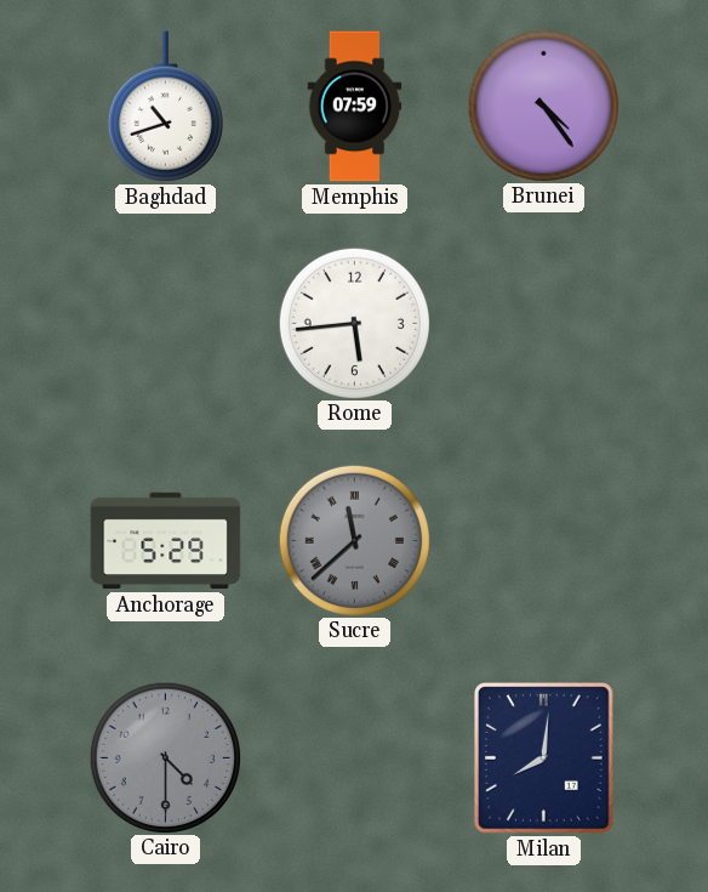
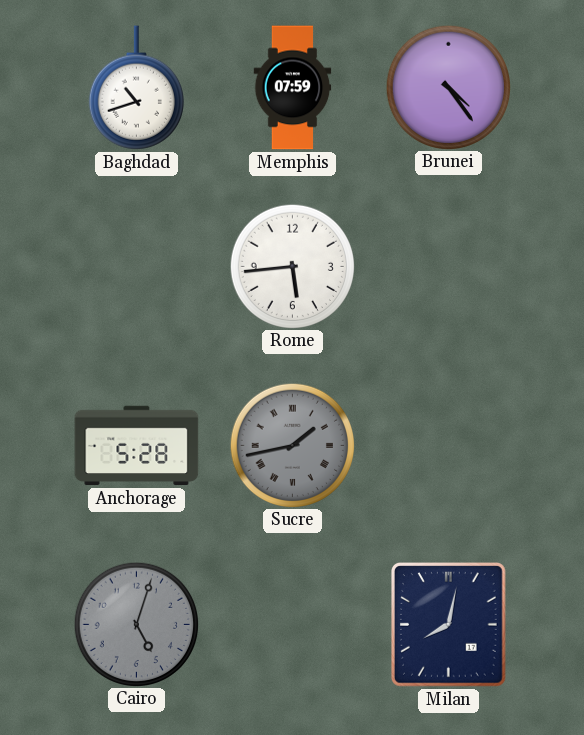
Anchorage: 5:29 -> 5:28
Sucre: 11:38 -> 1:43
Cairo: 4:30 -> 5:03
Milan: 8:01 -> 8:02
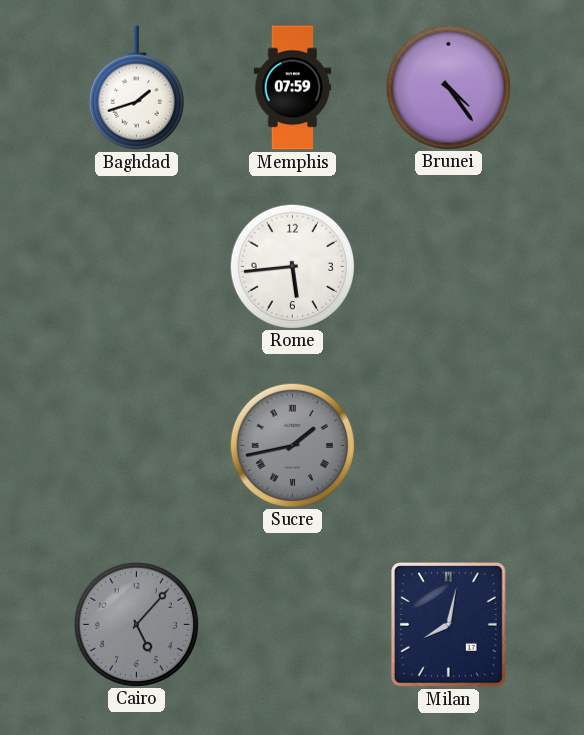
Baghdad: 10:42 -> 1:42
Anchorage: 5:28 -> none
Cairo: 5:03 -> 5:07
